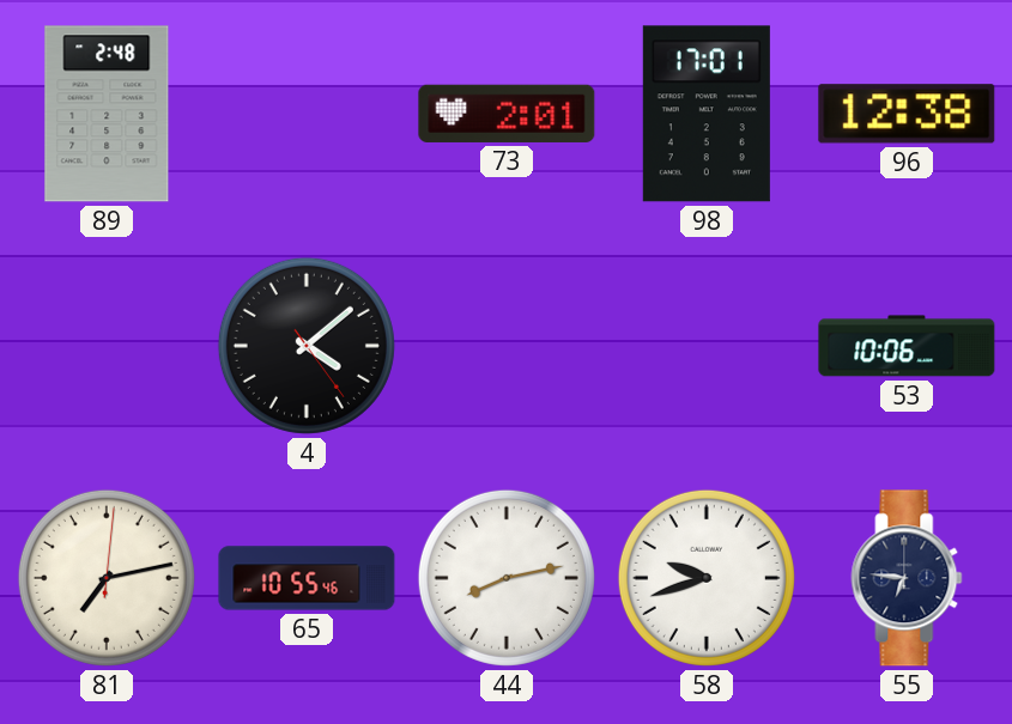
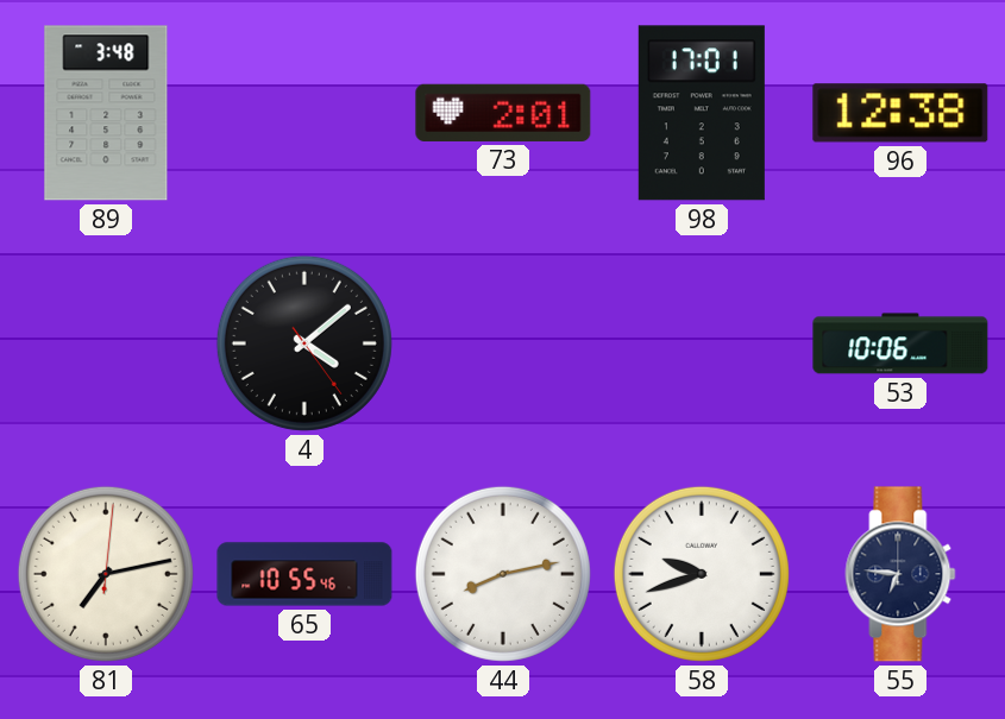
89: 2:48 -> 3:48
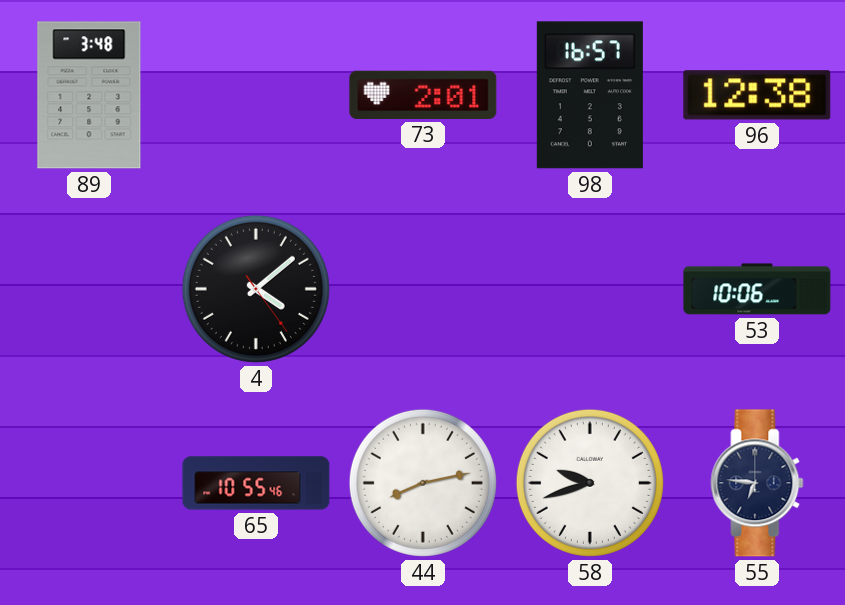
98: 17:01 -> 16:57
81: 7:13 -> none
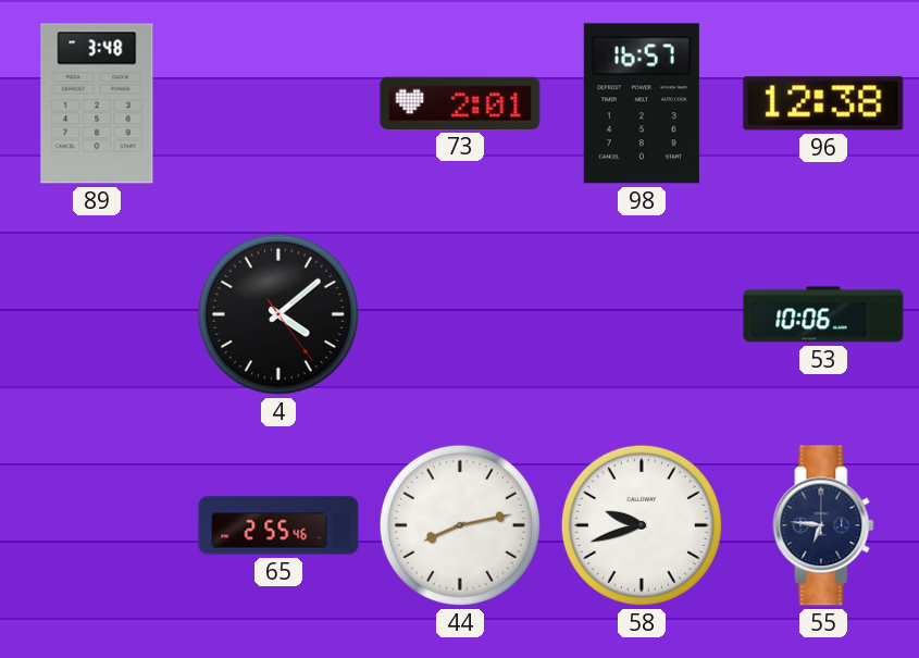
65: 10:55 -> 2:55
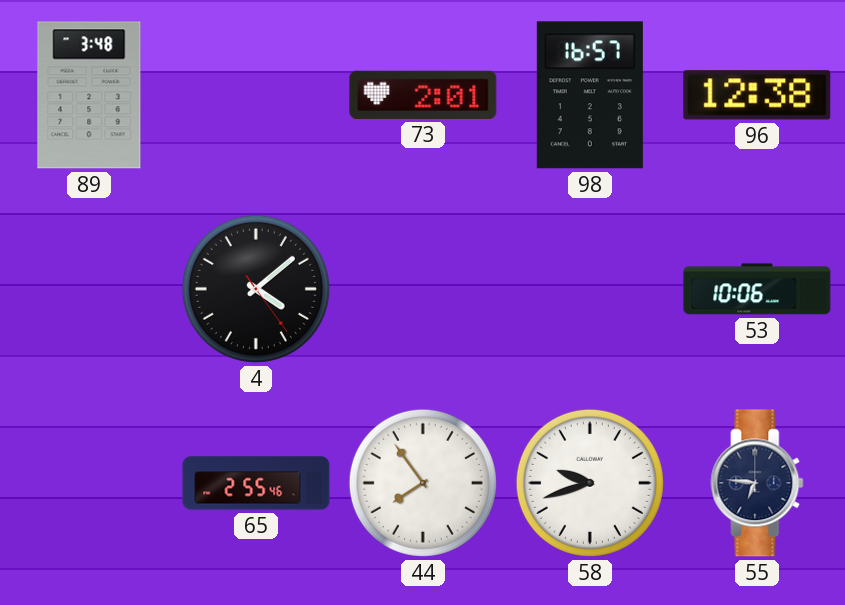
44: 8:13 -> 7:54
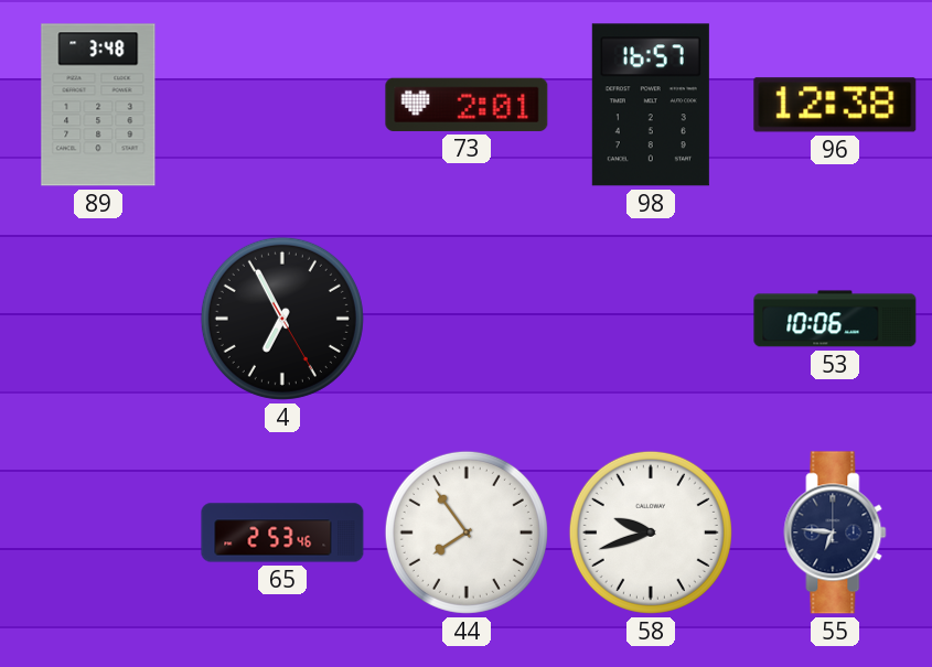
4: 4:08 -> 6:55
65: 2:55 -> 2:53
